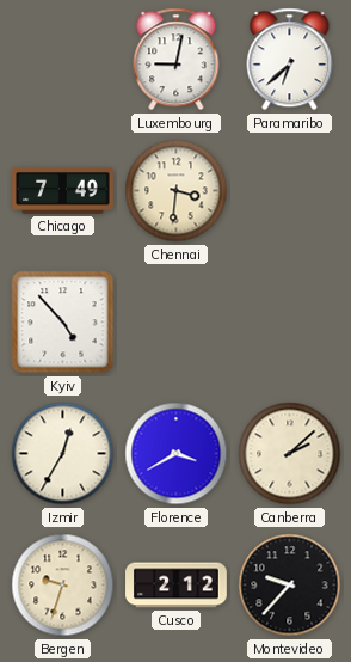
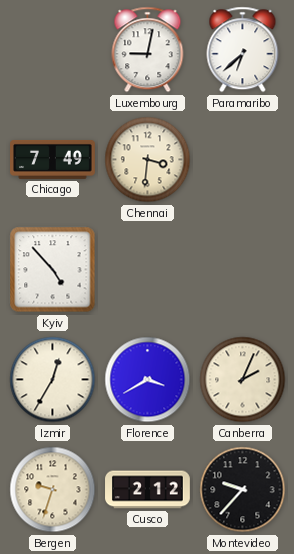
Canberra: 2:08 -> 2:04
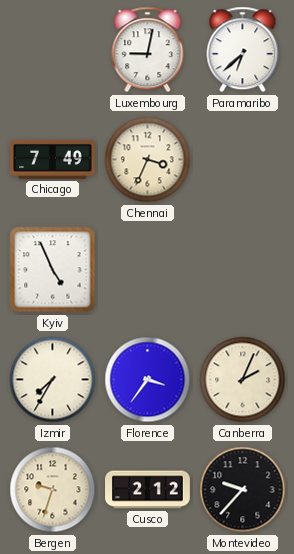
Chennai: 3:31 -> 3:34
Kyiv: 4:53 -> 4:56
Izmir: 12:35 -> 7:35
Florence: 3:40 -> 3:36
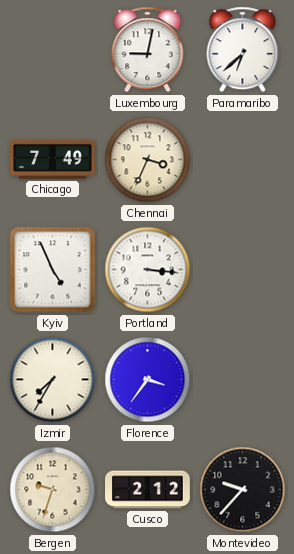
Portland: none -> 3:16
Canberra: 2:04 -> none
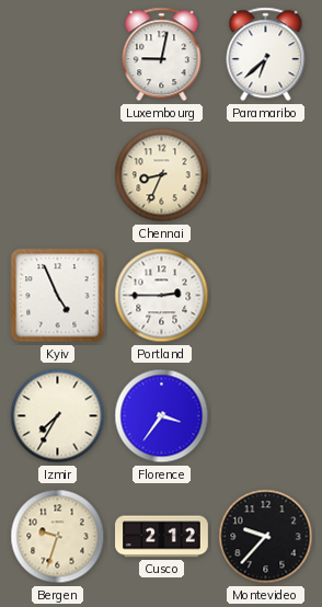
Chicago: 7:49 -> none
Chennai: 3:34 -> 8:34
Portland: 3:16 -> 2:45
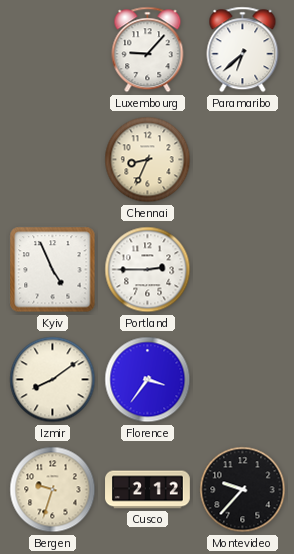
Luxembourg: 9:02 -> 9:07
Izmir: 7:35 -> 8:09
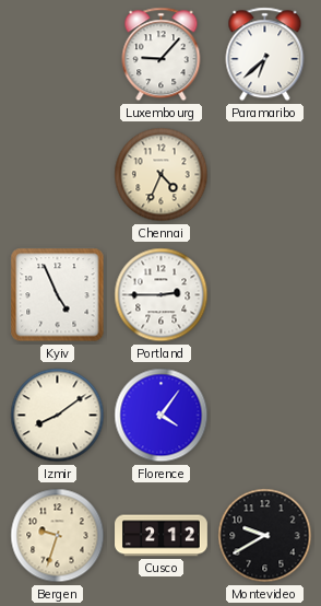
Chennai: 8:34 -> 4:34
Florence: 3:36 -> 4:06
Montevideo: 9:37 -> 9:40
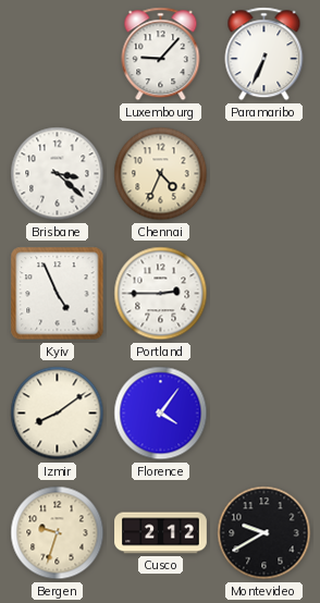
Paramaribo: 6:38 -> 6:34
Brisbane: none -> 3:22
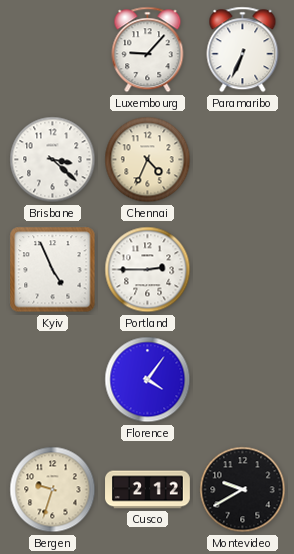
Izmir: 8:09 -> none
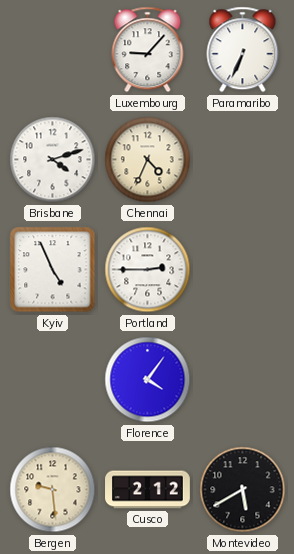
Brisbane: 3:22 -> 4:12
Bergen: 9:33 -> 9:29
Montevideo: 9:40 -> 5:40
